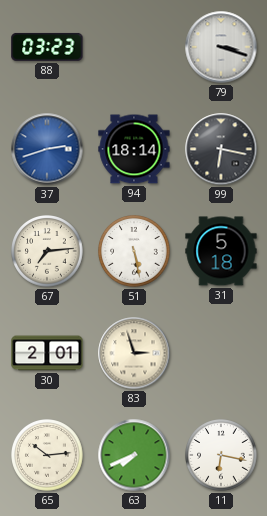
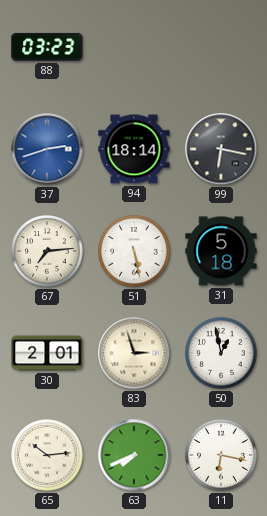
79: 3:18 -> none
50: none -> 12:58
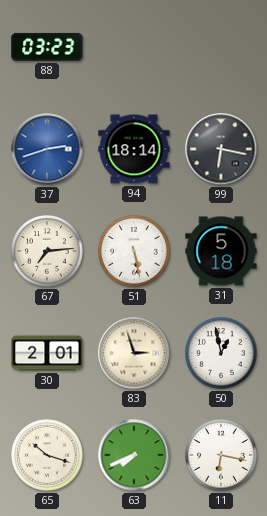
65: 10:14 -> 10:18
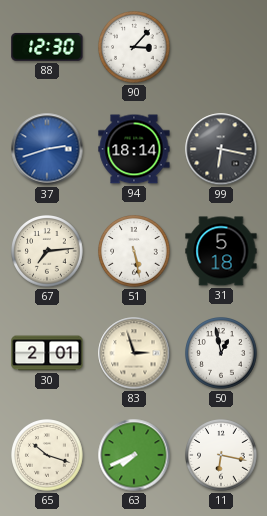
88: 03:23 -> 12:30
90: none -> 3:07
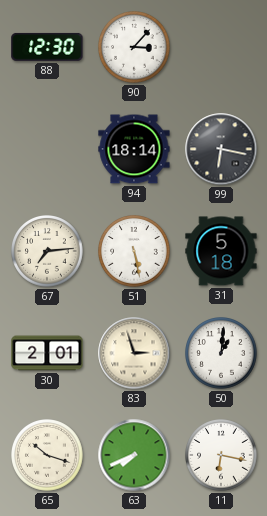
37: 2:42 -> none
50: 12:58 -> 1:01
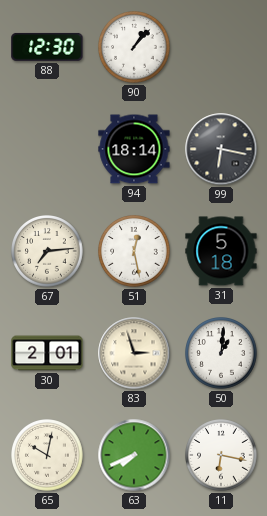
90: 3:07 -> 1:07
51: 5:28 -> 12:28
65: 10:18 -> 10:02
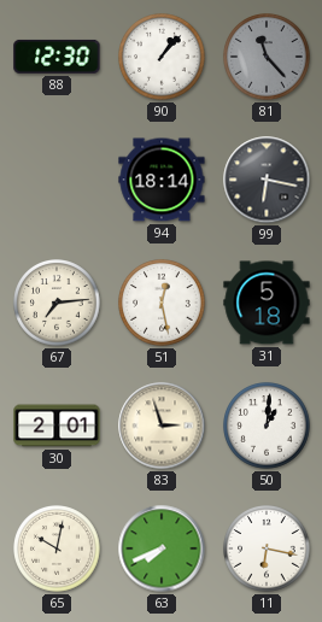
81: none -> 11:23
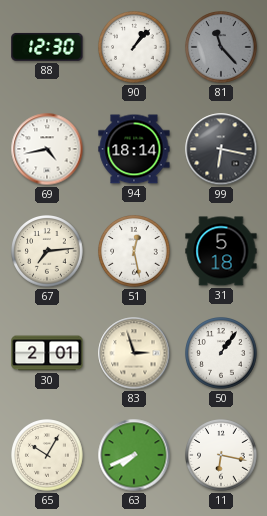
69: none -> 4:43
50: 1:01 -> 1:06
65: 10:02 -> 10:05
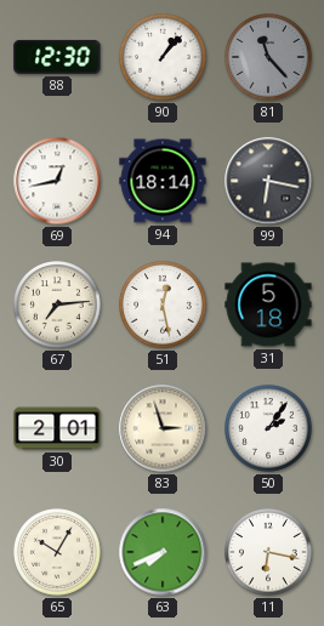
69: 4:43 -> 12:43
50: 1:06 -> 2:06
